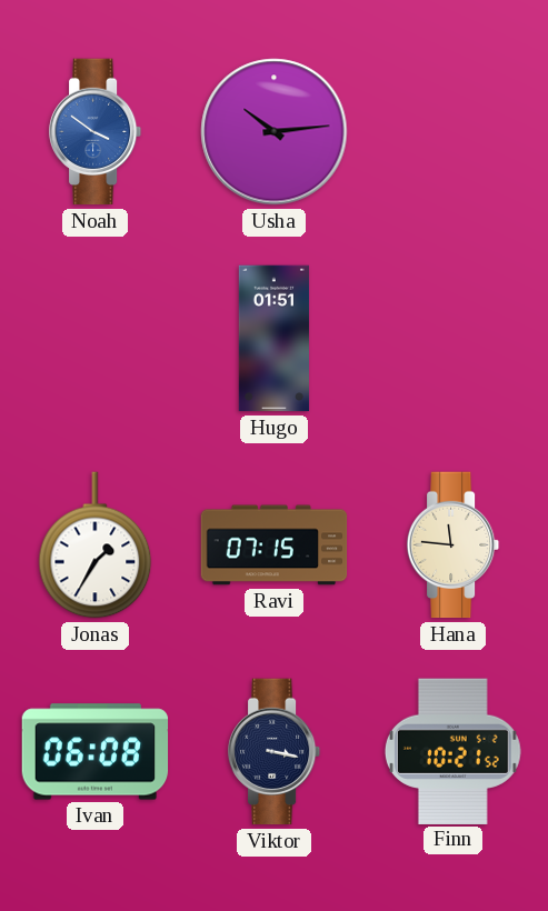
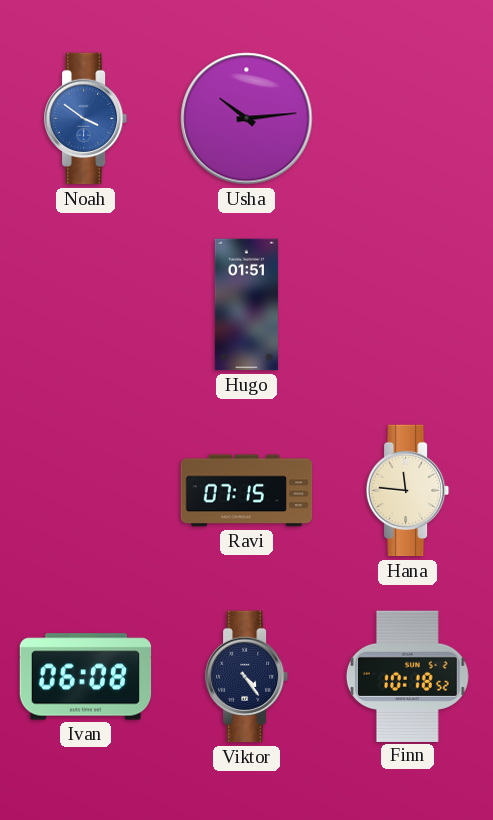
Jonas: 1:35 -> none
Viktor: 3:17 -> 4:24
Finn: 10:21 -> 10:18
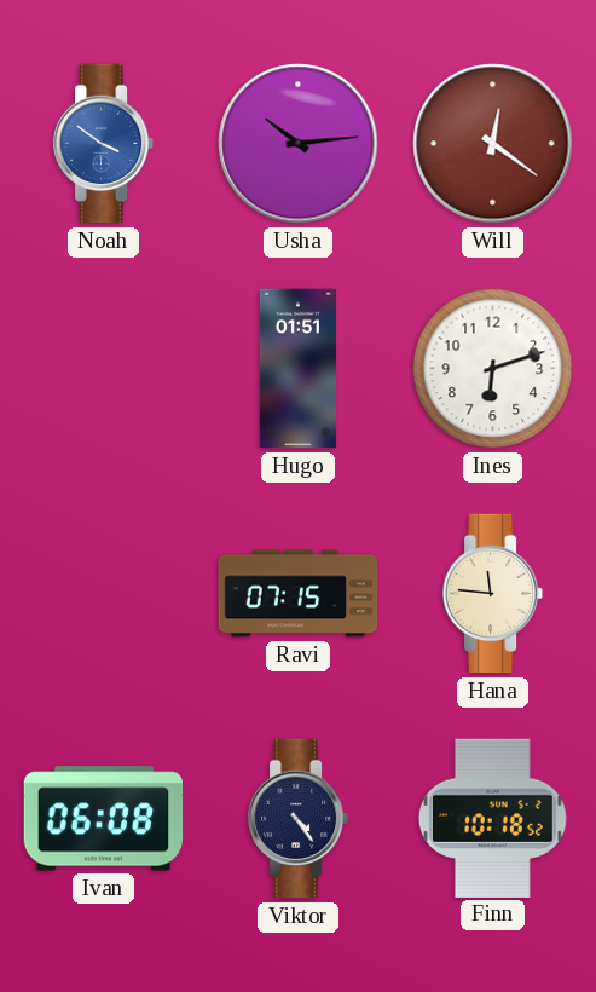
Will: none -> 12:21
Ines: none -> 6:12
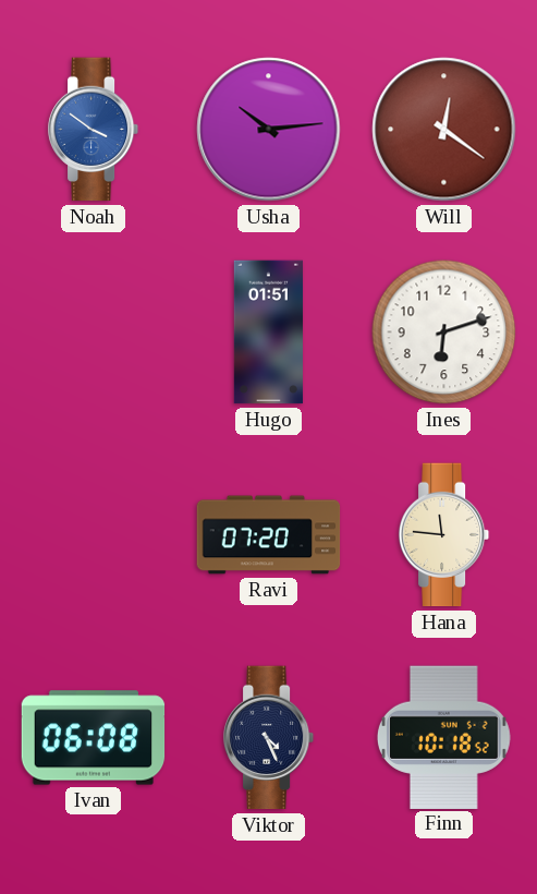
Ravi: 07:15 -> 07:20
Viktor: 4:24 -> 4:26
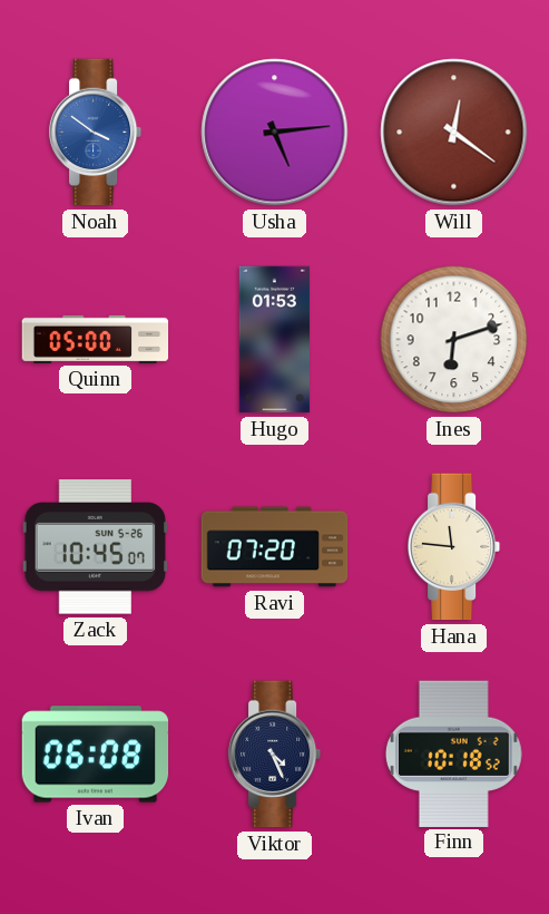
Usha: 10:14 -> 5:14
Quinn: none -> 05:00
Hugo: 01:51 -> 01:53
Zack: none -> 10:45
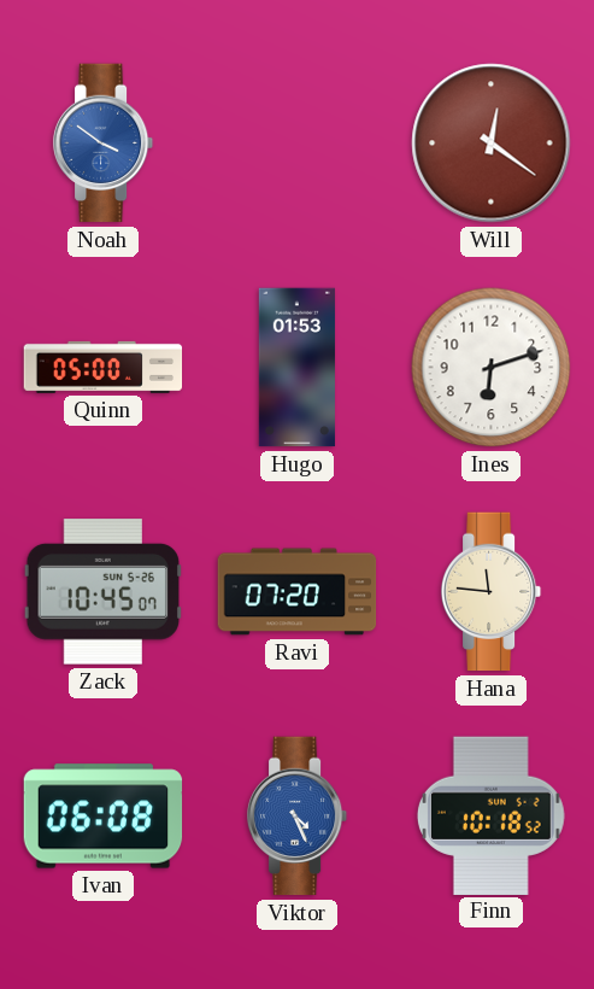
Usha: 5:14 -> none
Viktor dial: navy -> blue
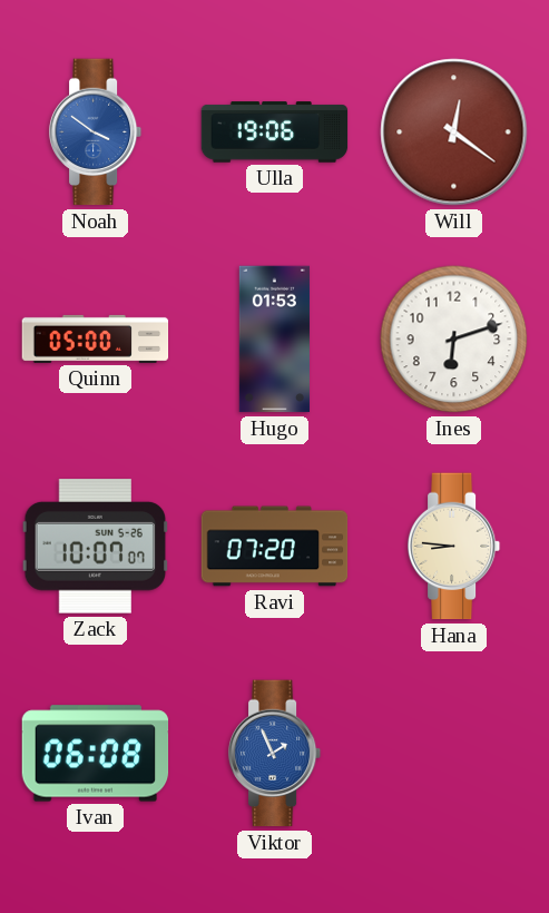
Ulla: none -> 19:06
Zack: 10:45 -> 10:07
Hana: 11:46 -> 8:46
Viktor: 4:26 -> 1:56
Finn: 10:18 -> none
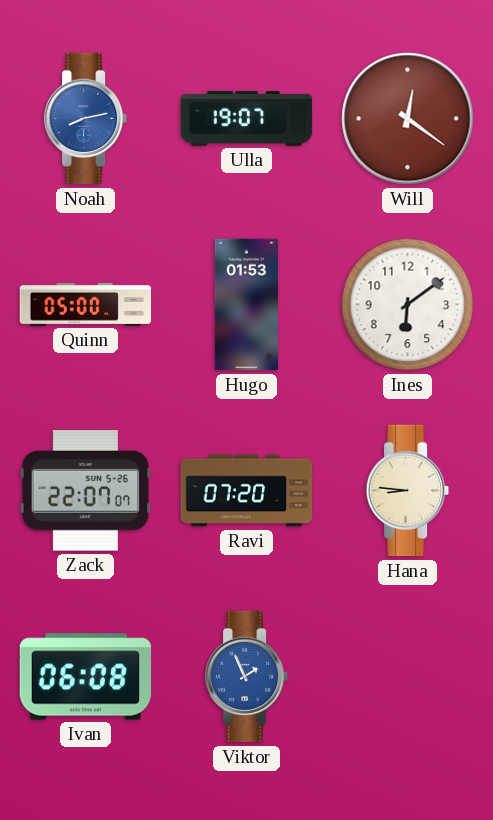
Noah: 3:51 -> 8:13
Ulla: 19:06 -> 19:07
Ines: 6:12 -> 6:09
Zack: 10:07 -> 22:07
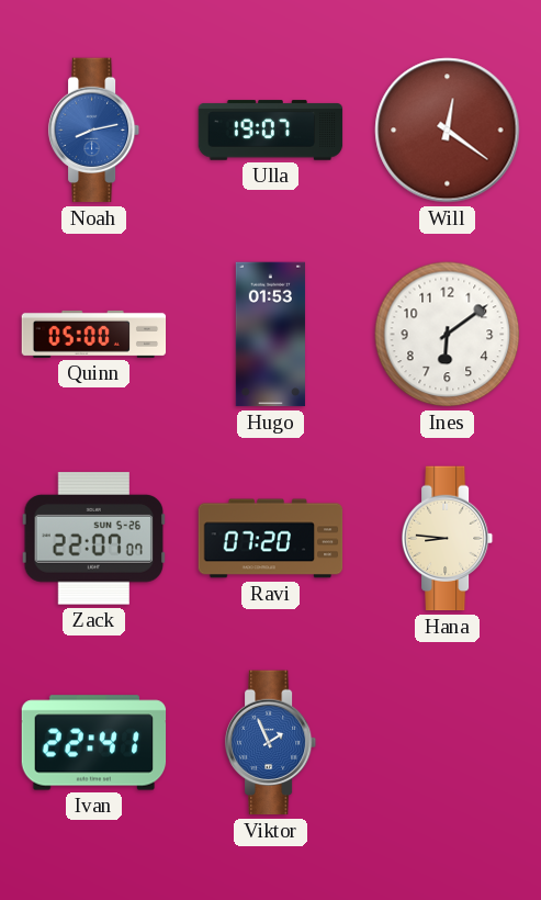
Ivan: 06:08 -> 22:41
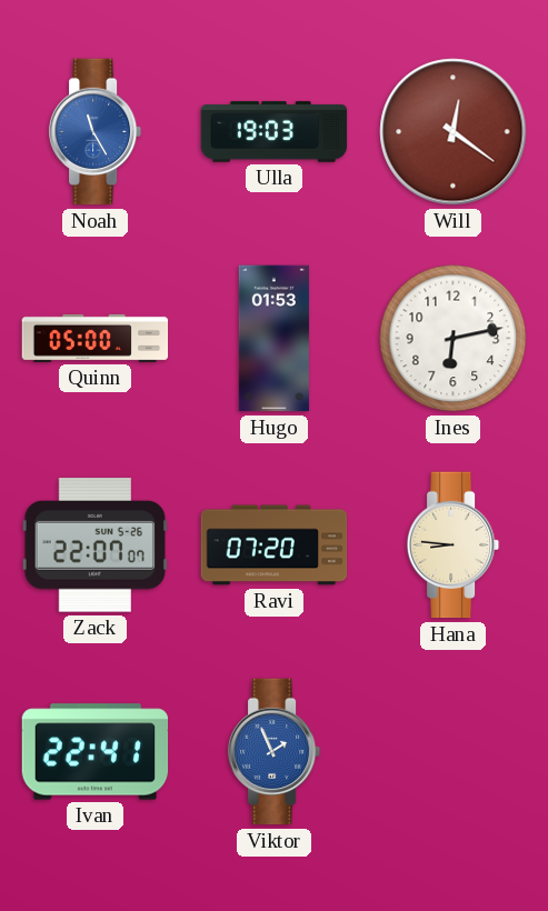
Noah: 8:13 -> 11:25
Ulla: 19:07 -> 19:03
Ines: 6:09 -> 6:13
